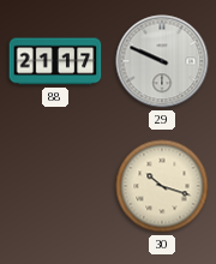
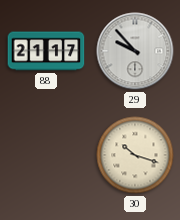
29: 9:49 -> 9:53
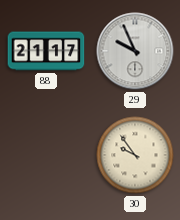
29: 9:53 -> 9:56
30: 10:18 -> 9:54
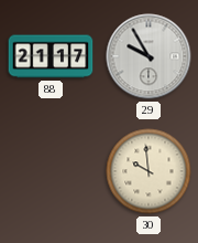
29: 9:56 -> 9:55
30: 9:54 -> 9:59
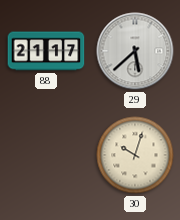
29: 9:55 -> 5:38
30: 9:59 -> 10:03
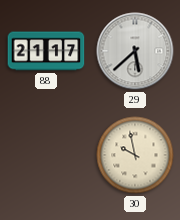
30: 10:03 -> 9:58
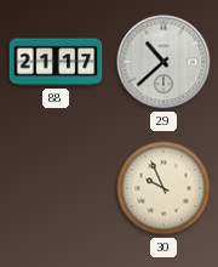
29: 5:38 -> 10:38
30: 9:58 -> 9:56
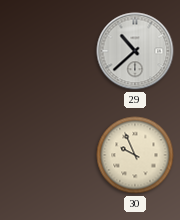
88: 21:17 -> none
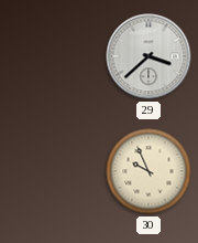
29: 10:38 -> 3:38
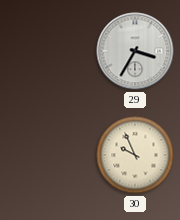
29: 3:38 -> 3:35
